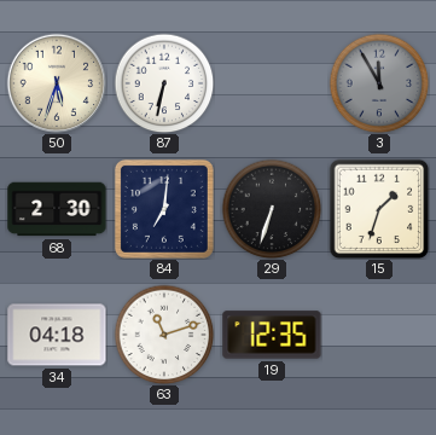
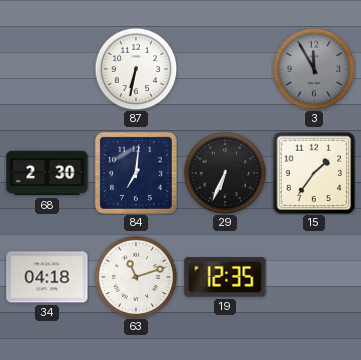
50: 5:33 -> none
29: 6:33 -> 6:34
15: 1:33 -> 1:36
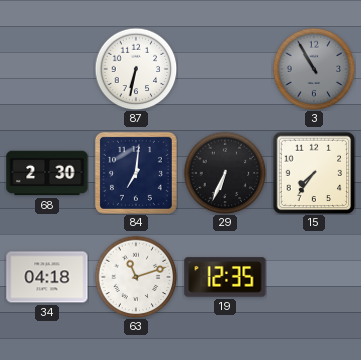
3: 11:55 -> 10:55
15: 1:36 -> 7:36
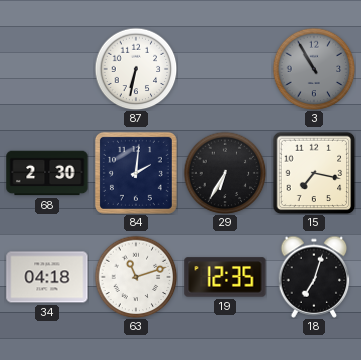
84: 7:01 -> 2:01
29: 6:34 -> 6:35
15: 7:36 -> 7:17
18: none -> 7:03
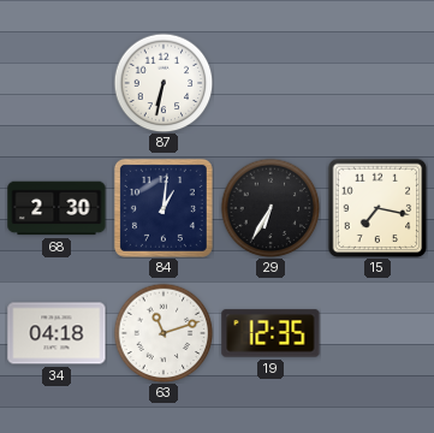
3: 10:55 -> none
84: 2:01 -> 1:01
18: 7:03 -> none
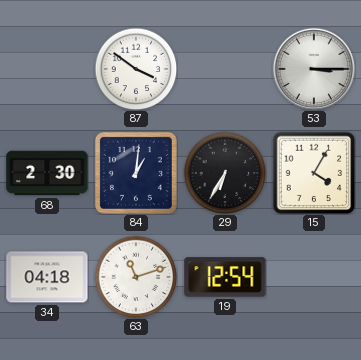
87: 6:32 -> 3:51
53: none -> 3:15
15: 7:17 -> 4:05
19: 12:35 -> 12:54
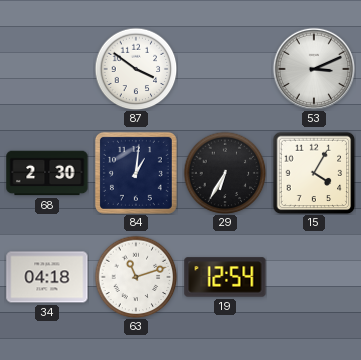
53: 3:15 -> 3:11
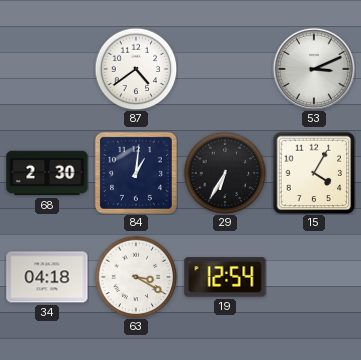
87: 3:51 -> 4:39
63: 11:12 -> 3:20
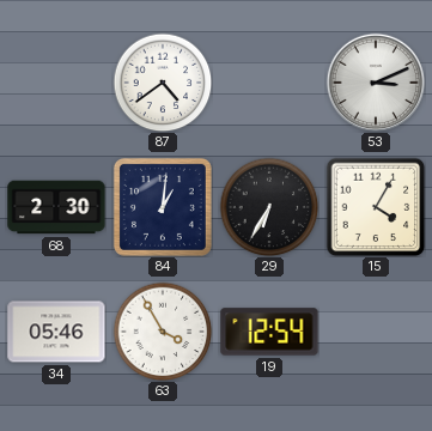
34: 04:18 -> 05:46
63: 3:20 -> 3:55
